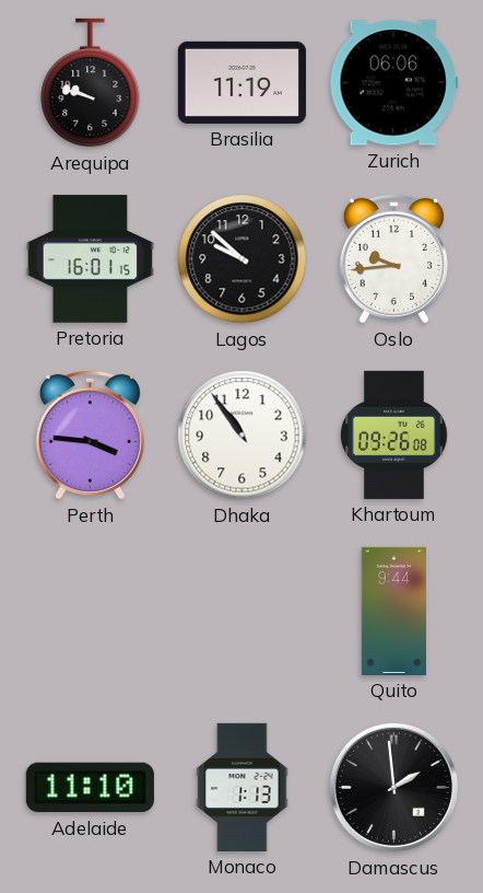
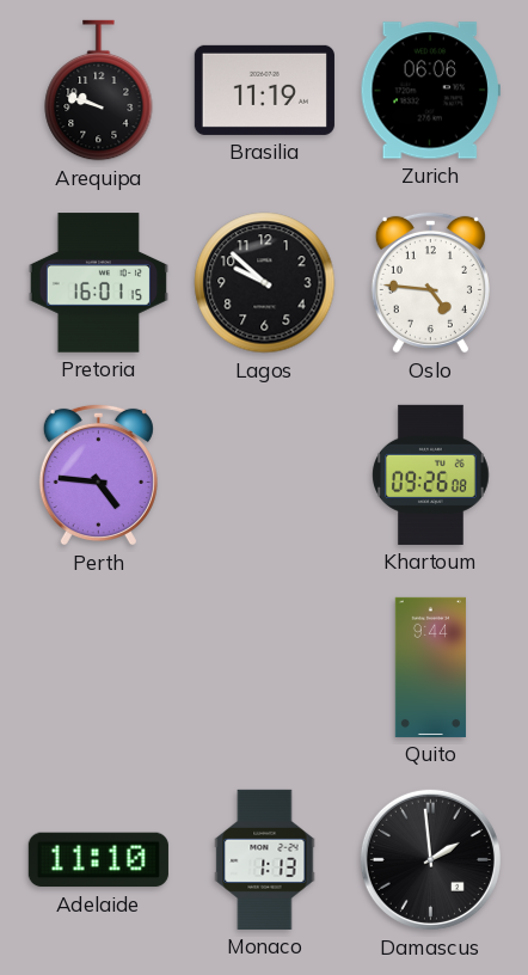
Oslo: 9:44 -> 4:46
Perth: 3:46 -> 4:46
Dhaka: 10:54 -> none
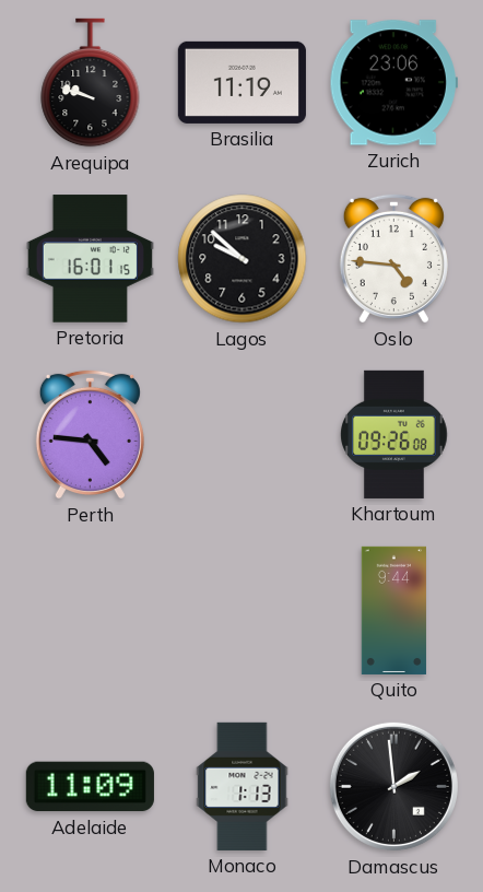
Zurich: 06:06 -> 23:06
Adelaide: 11:10 -> 11:09
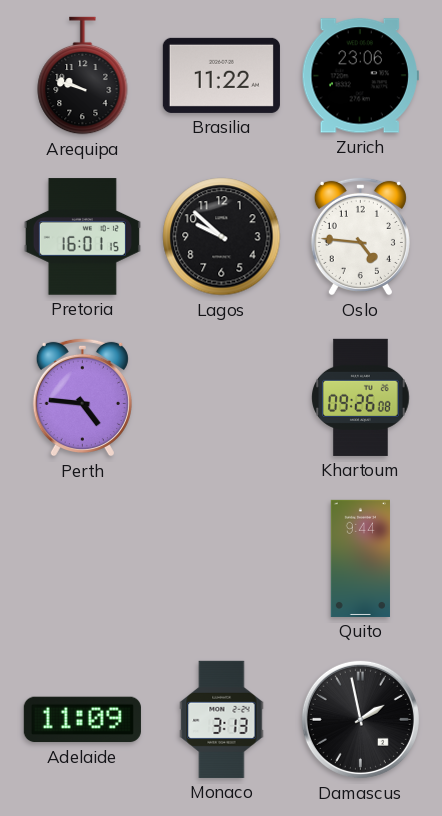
Brasilia: 11:19 -> 11:22
Monaco: 1:13 -> 3:13
Damascus: 1:59 -> 1:58
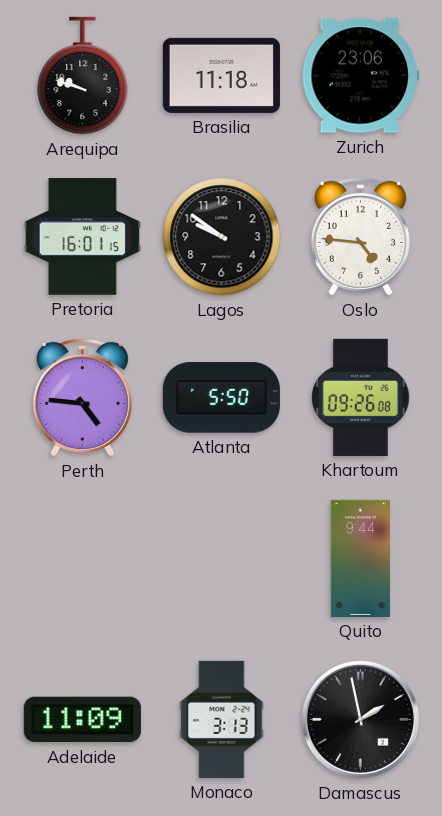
Brasilia: 11:22 -> 11:18
Lagos: 9:52 -> 9:51
Atlanta: none -> 5:50
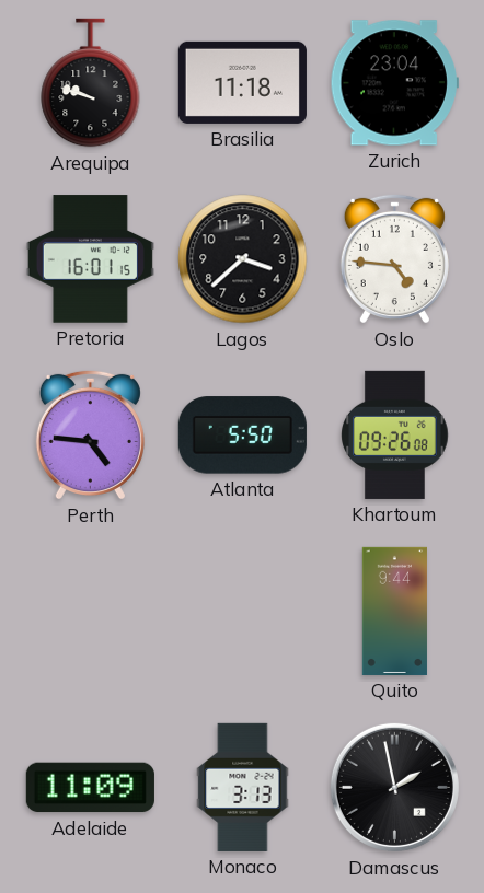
Zurich: 23:06 -> 23:04
Lagos: 9:51 -> 3:38
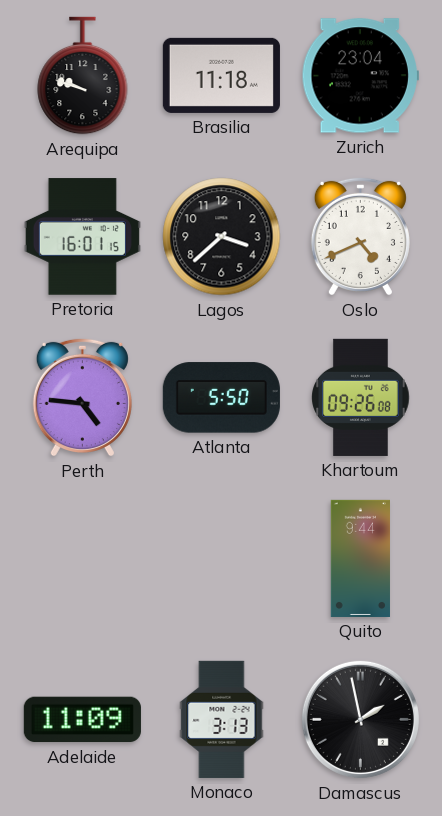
Oslo: 4:46 -> 4:41
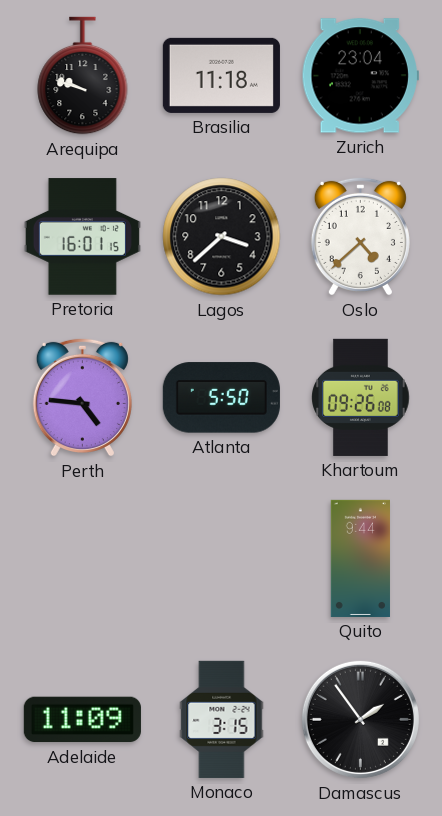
Oslo: 4:41 -> 4:38
Monaco: 3:13 -> 3:15
Damascus: 1:58 -> 1:54
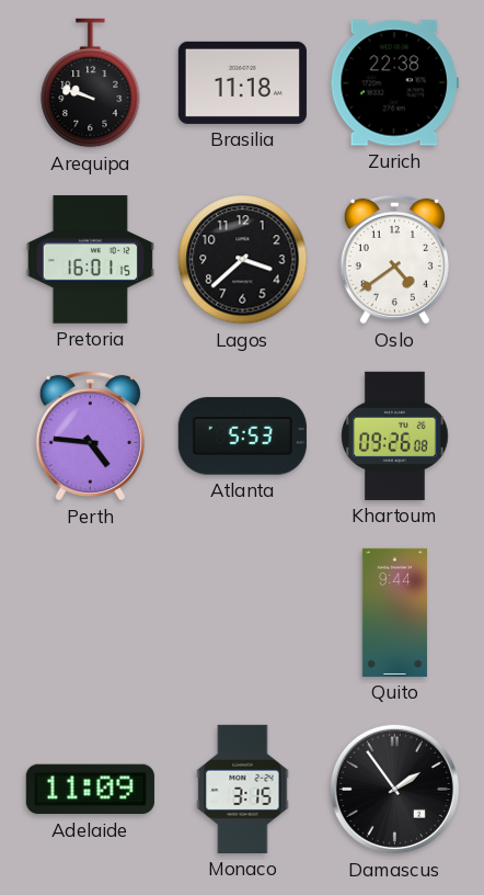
Zurich: 23:04 -> 22:38
Oslo: 4:38 -> 4:39
Atlanta: 5:50 -> 5:53
